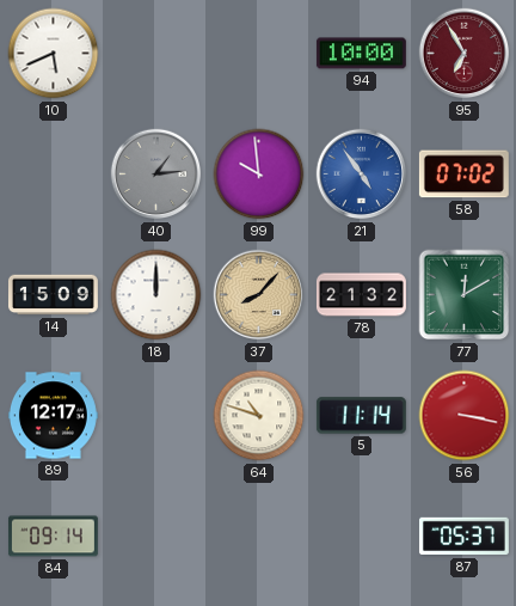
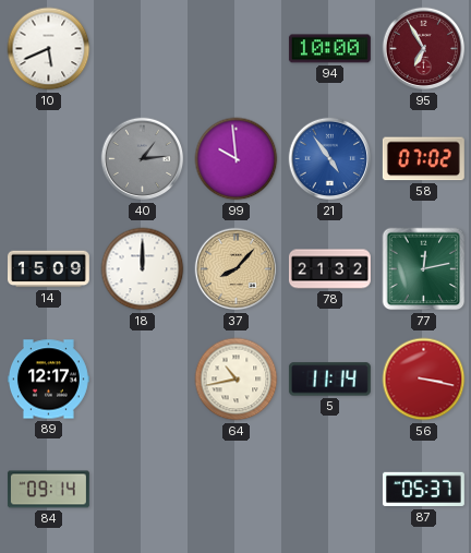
77: 12:10 -> 12:13
64: 10:48 -> 10:43
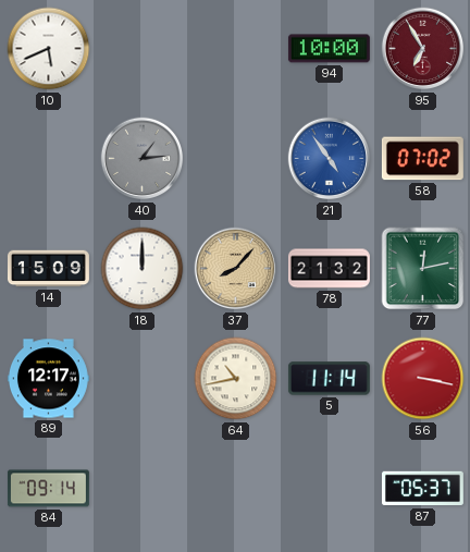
99: 9:59 -> none
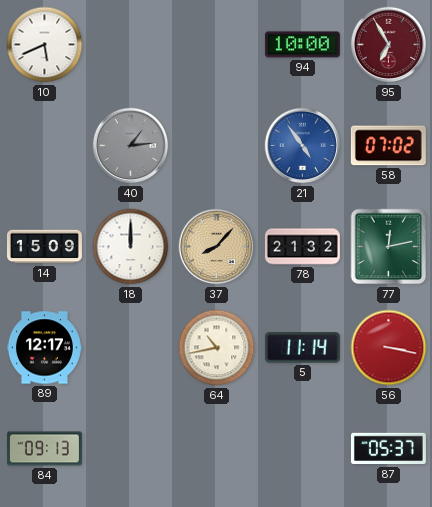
84: 09:14 -> 09:13
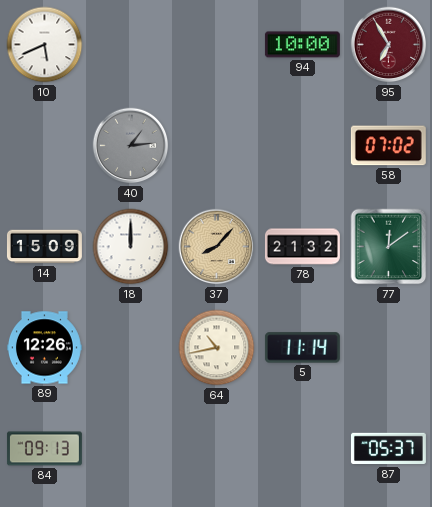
21: 4:54 -> none
77: 12:13 -> 12:09
89: 12:17 -> 12:26
56: 3:17 -> none
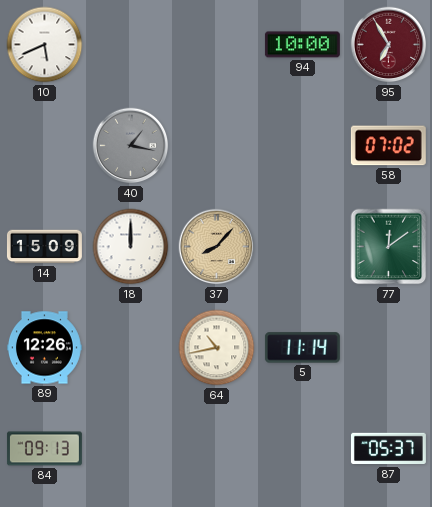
40: 1:14 -> 1:17
78: 21:32 -> none
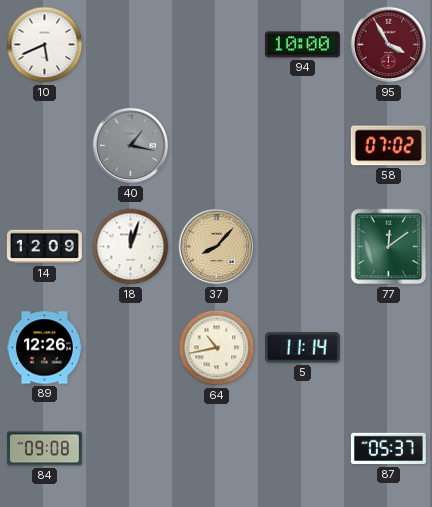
95: 6:55 -> 3:55
14: 15:09 -> 12:09
18: 12:00 -> 12:03
84: 09:13 -> 09:08
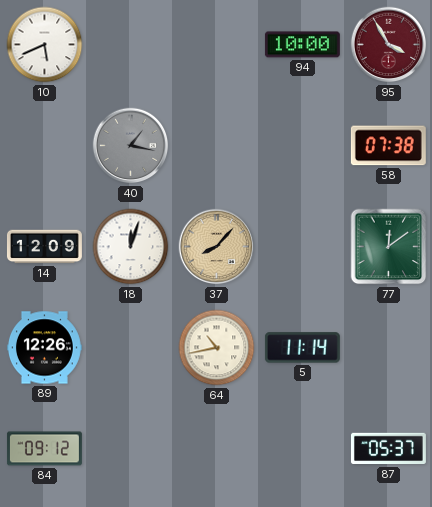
58: 07:02 -> 07:38
84: 09:08 -> 09:12
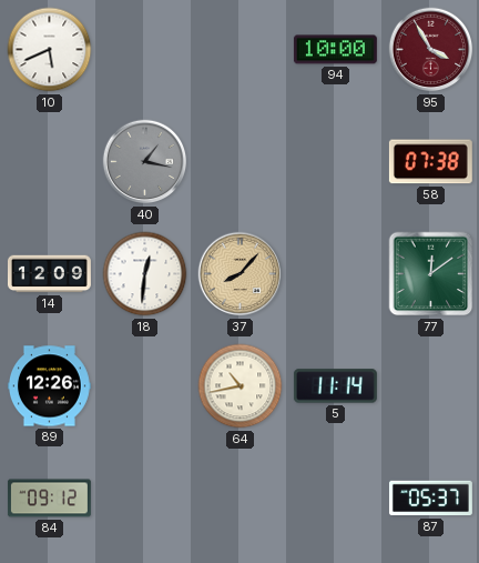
18: 12:03 -> 12:31
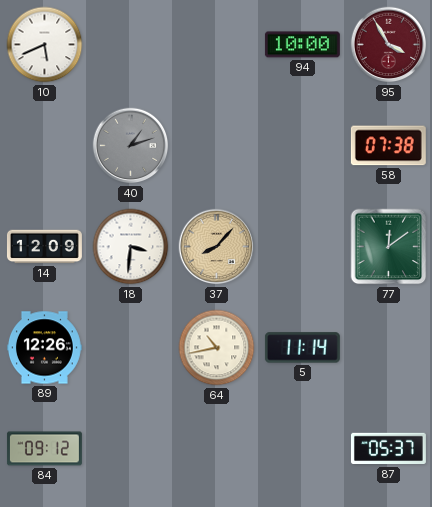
40: 1:17 -> 1:12
18: 12:31 -> 3:31
